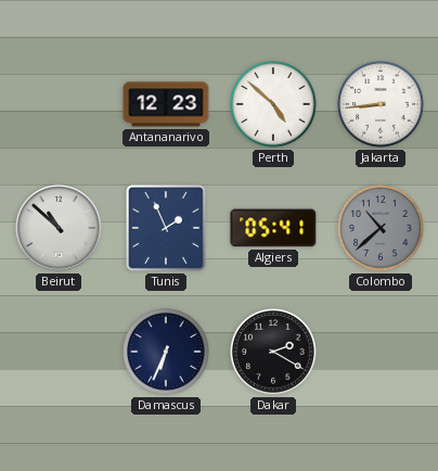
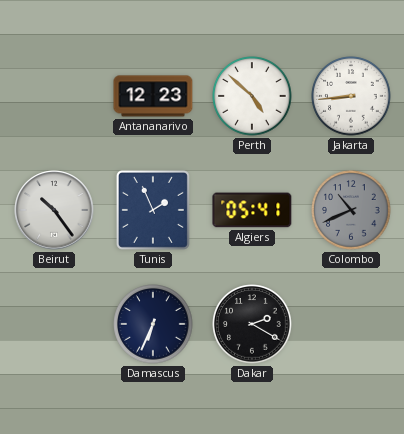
Beirut: 10:52 -> 10:24
Colombo: 10:38 -> 10:41
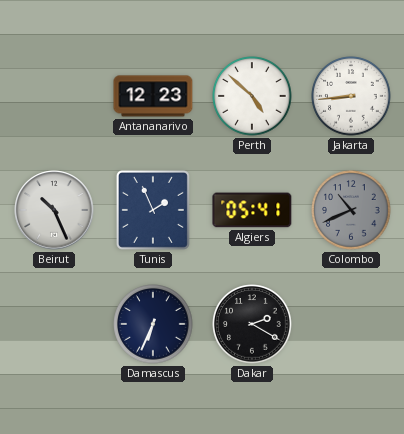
Beirut: 10:24 -> 10:26
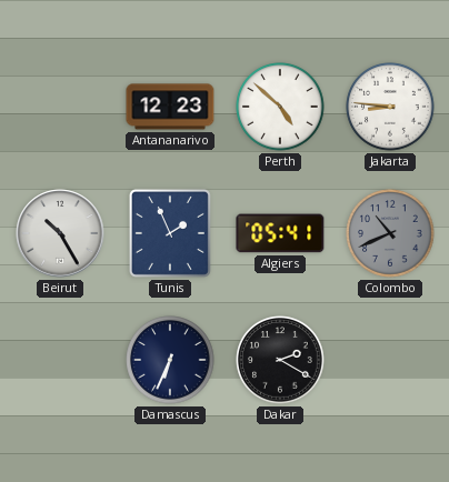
Jakarta: 8:44 -> 8:46
Beirut: 10:26 -> 10:25
